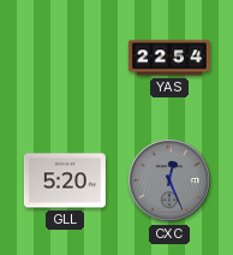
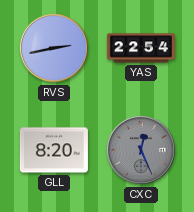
RVS: none -> 2:43
GLL: 5:20 -> 8:20
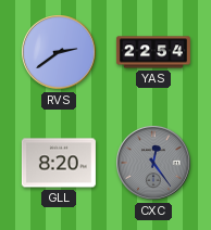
RVS: 2:43 -> 2:39
CXC: 12:26 -> 12:24
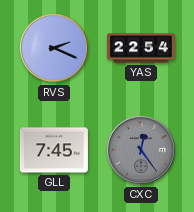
RVS: 2:39 -> 2:19
GLL: 8:20 -> 7:45
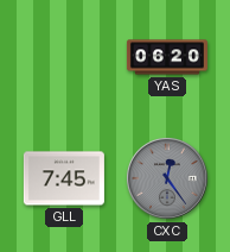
RVS: 2:19 -> none
YAS: 22:54 -> 06:20
